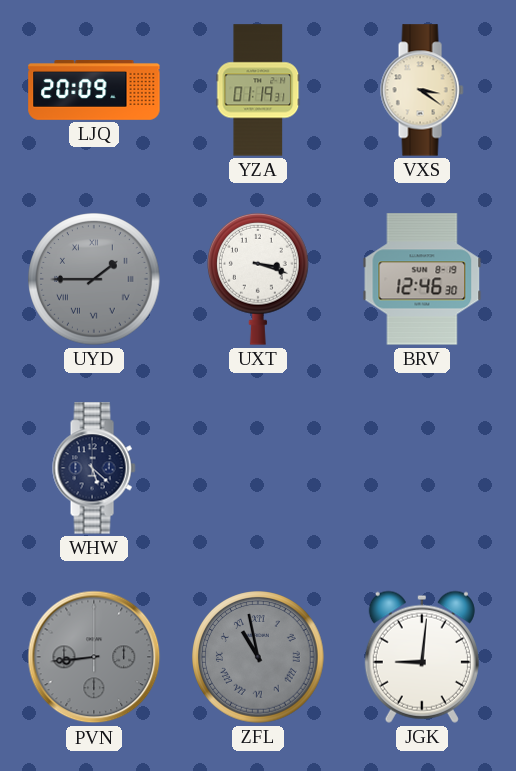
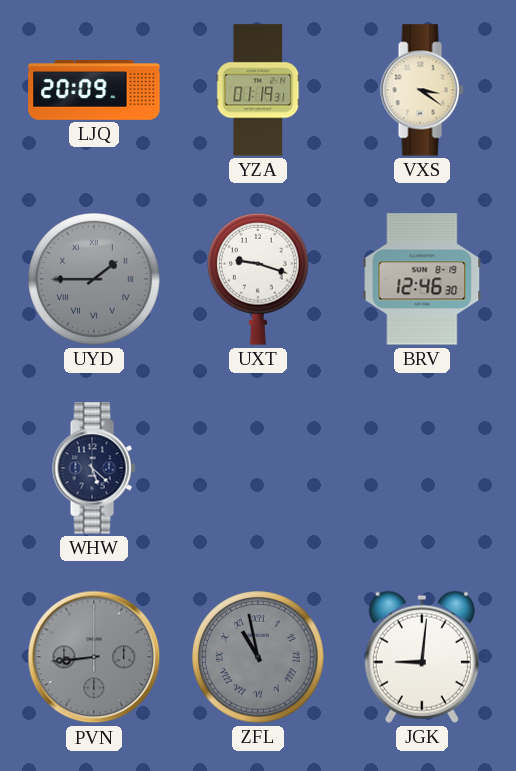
UXT: 3:18 -> 9:18
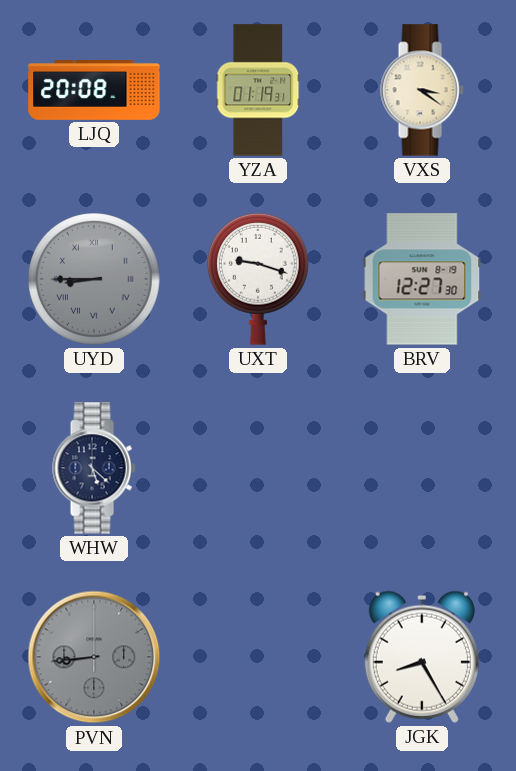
LJQ: 20:09 -> 20:08
UYD: 1:45 -> 8:45
BRV: 12:46 -> 12:27
ZFL: 10:58 -> none
JGK: 9:01 -> 8:25
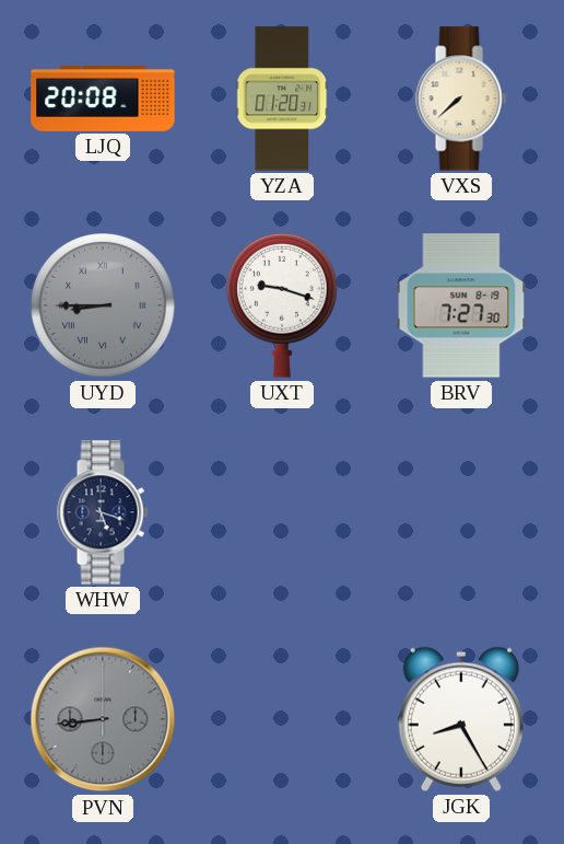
YZA: 01:19 -> 01:20
VXS: 3:21 -> 7:38
BRV: 12:27 -> 7:27
WHW: 5:22 -> 5:18
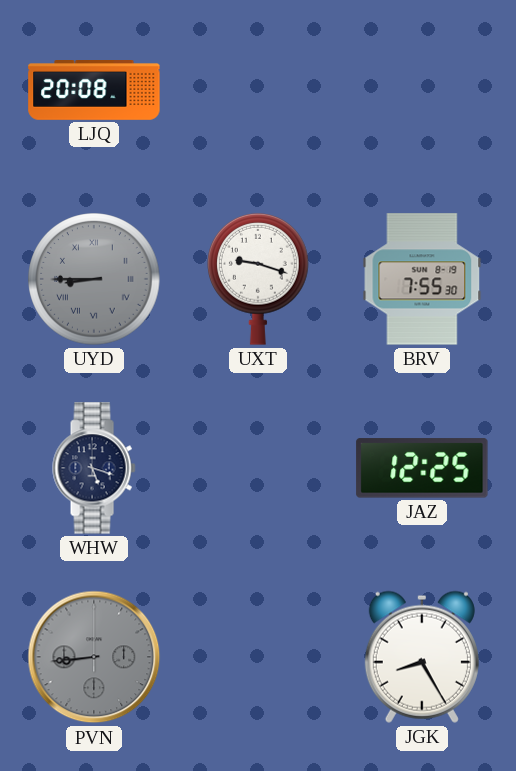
YZA: 01:20 -> none
VXS: 7:38 -> none
BRV: 7:27 -> 7:55
JAZ: none -> 12:25
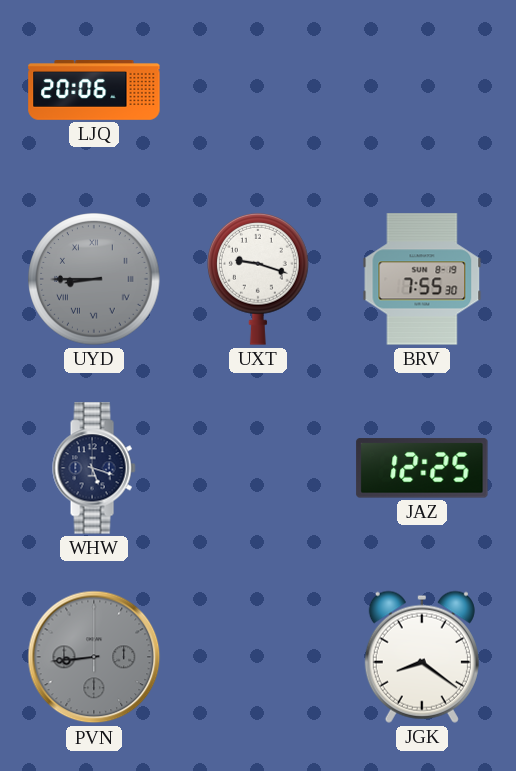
LJQ: 20:08 -> 20:06
JGK: 8:25 -> 8:21
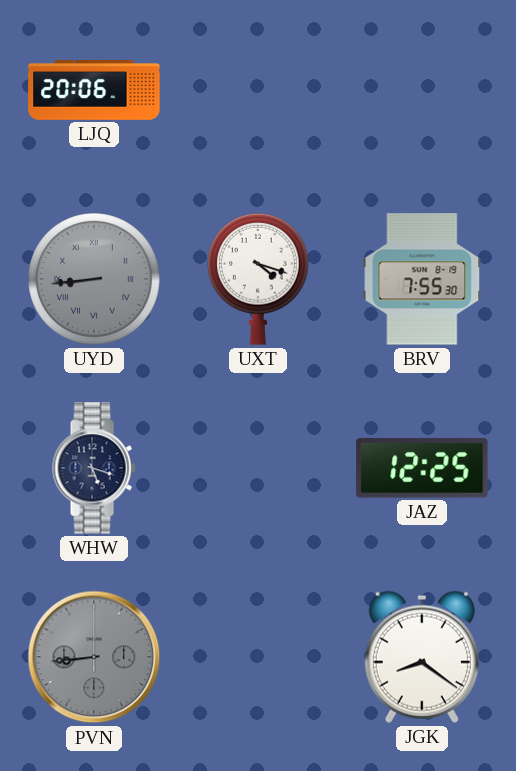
UYD: 8:45 -> 8:44
UXT: 9:18 -> 4:18
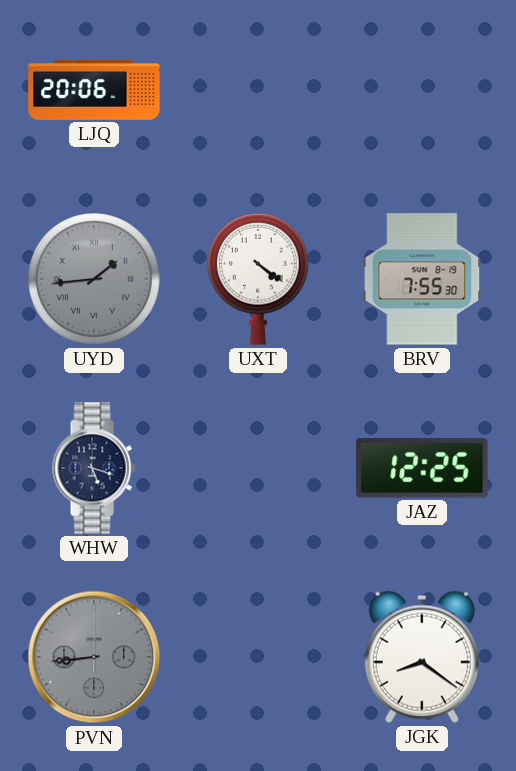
UYD: 8:44 -> 1:44
UXT: 4:18 -> 4:21
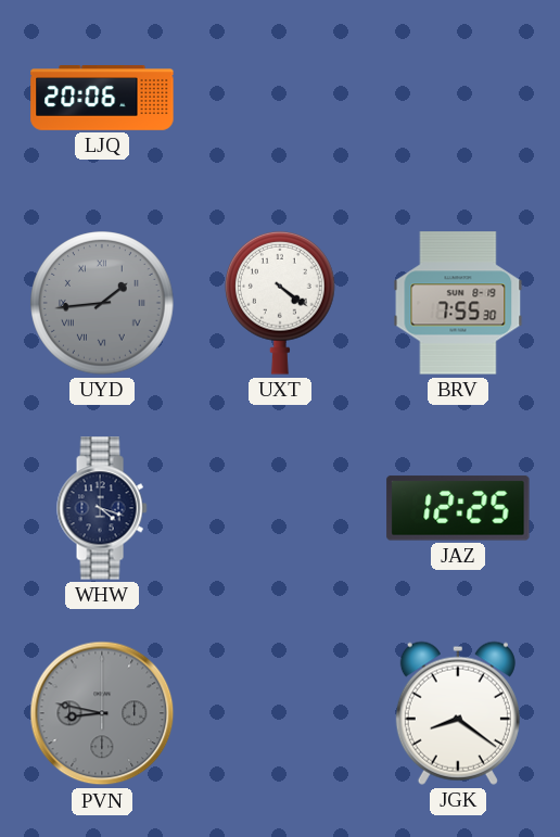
WHW: 5:18 -> 4:18
PVN: 8:44 -> 8:47
